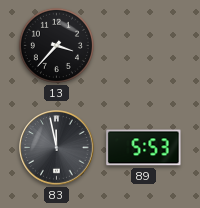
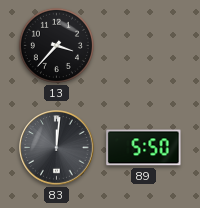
83: 11:58 -> 12:01
89: 5:53 -> 5:50
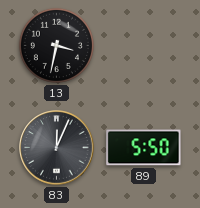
13: 3:37 -> 3:32
83: 12:01 -> 12:04
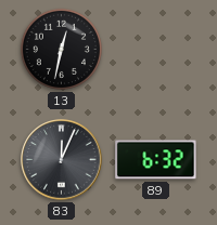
13: 3:32 -> 12:32
89: 5:50 -> 6:32
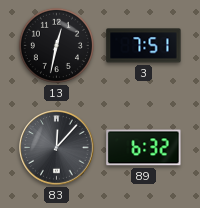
3: none -> 7:51
83: 12:04 -> 12:07
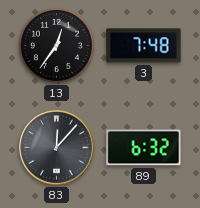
13: 12:32 -> 12:36
3: 7:51 -> 7:48
